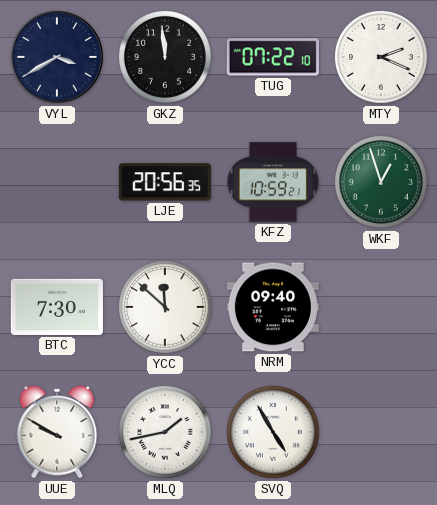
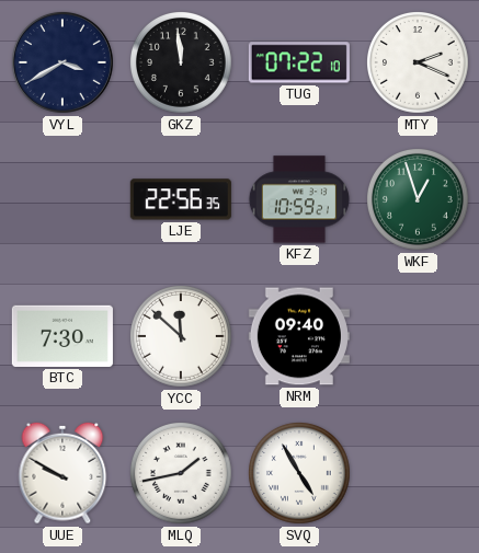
LJE: 20:56 -> 22:56
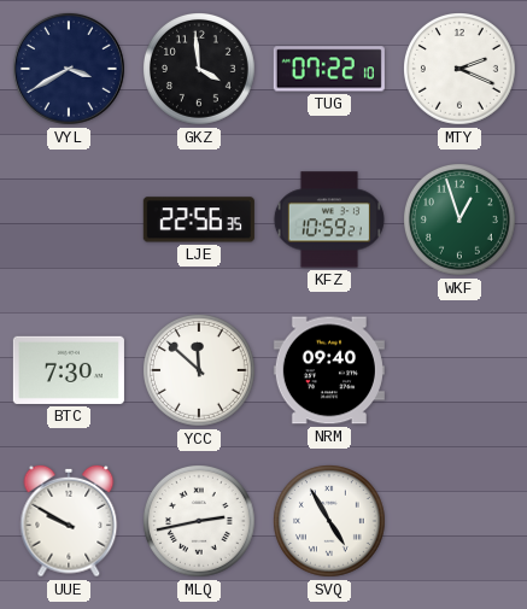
GKZ: 11:59 -> 3:59
MLQ: 1:43 -> 2:43
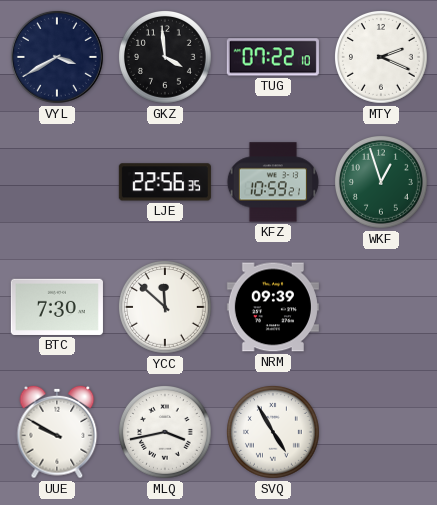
NRM: 09:40 -> 09:39
MLQ: 2:43 -> 3:43
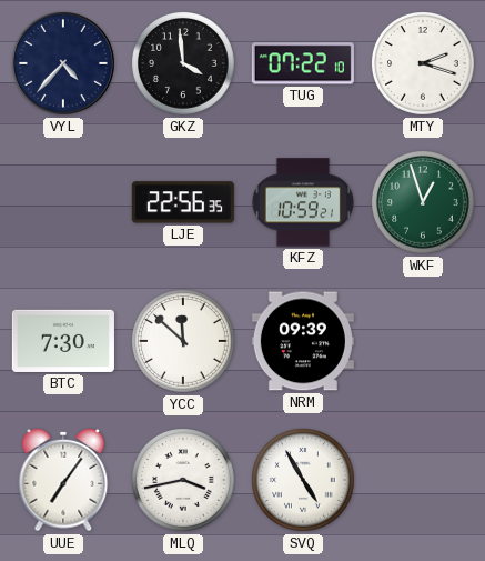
VYL: 3:40 -> 4:37
MTY: 2:19 -> 2:18
UUE: 9:50 -> 7:06
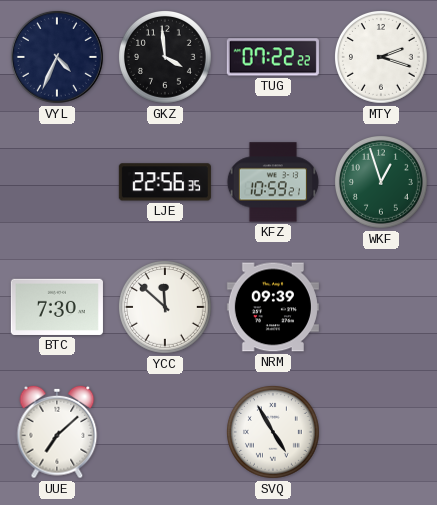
VYL: 4:37 -> 4:34
TUG: 07:22:10 -> 07:22:22
UUE: 7:06 -> 7:08
MLQ: 3:43 -> none
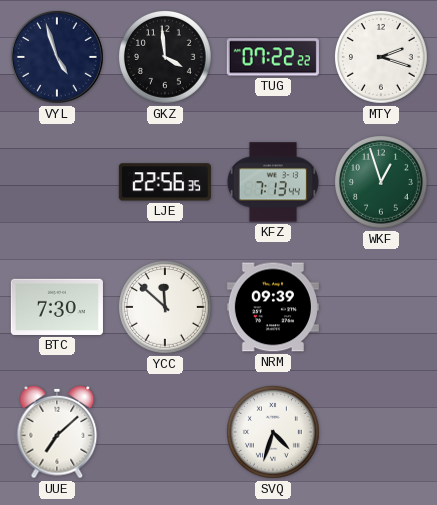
VYL: 4:34 -> 4:57
KFZ: 10:59 -> 7:13
SVQ: 4:55 -> 4:33
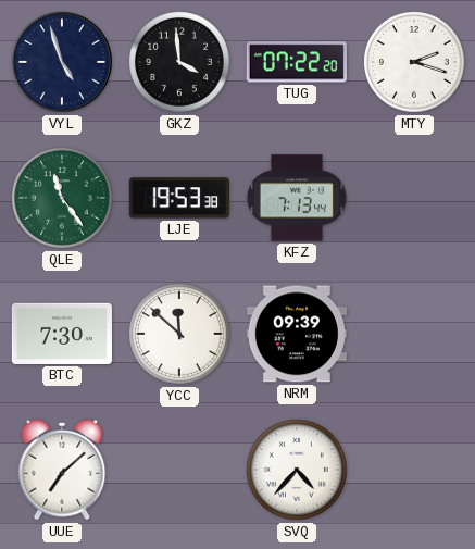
TUG: 07:22:22 -> 07:22:20
QLE: none -> 11:24
LJE: 22:56 -> 19:53
WKF: 12:57 -> none
SVQ: 4:33 -> 4:37
